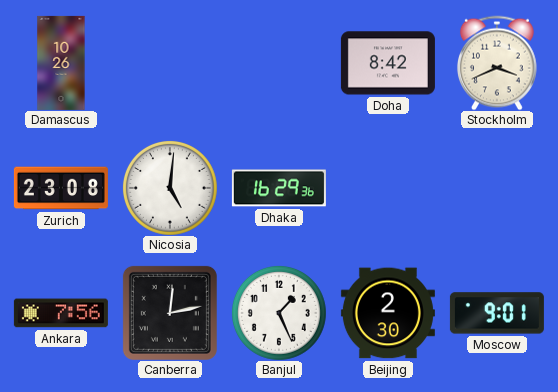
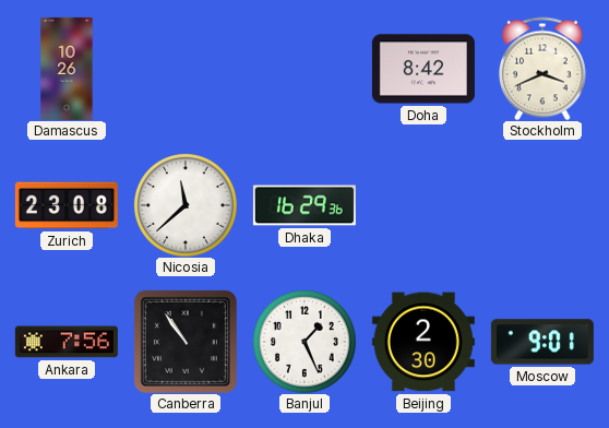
Nicosia: 5:01 -> 11:38
Canberra: 12:13 -> 10:54
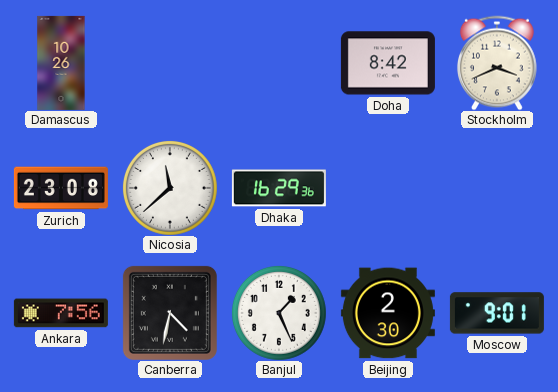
Canberra: 10:54 -> 4:32
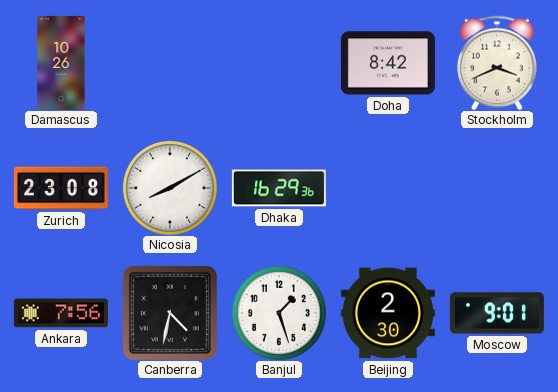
Nicosia: 11:38 -> 8:10
Banjul: 1:26 -> 1:27
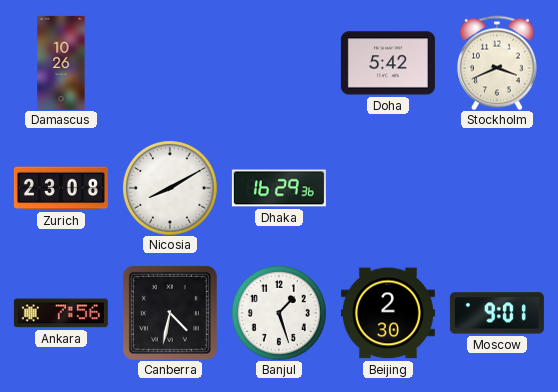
Doha: 8:42 -> 5:42
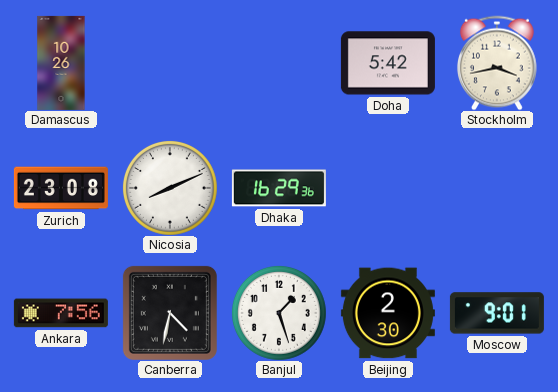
Stockholm: 3:41 -> 3:43
Nicosia: 8:10 -> 8:11
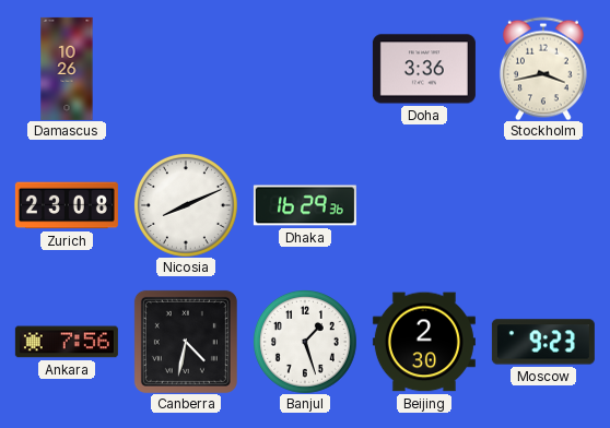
Doha: 5:42 -> 3:36
Moscow: 9:01 -> 9:23
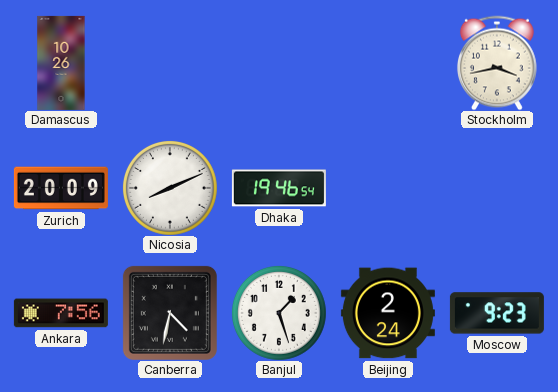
Doha: 3:36 -> none
Zurich: 23:08 -> 20:09
Dhaka: 16:29 -> 19:46
Beijing: 2:30 -> 2:24
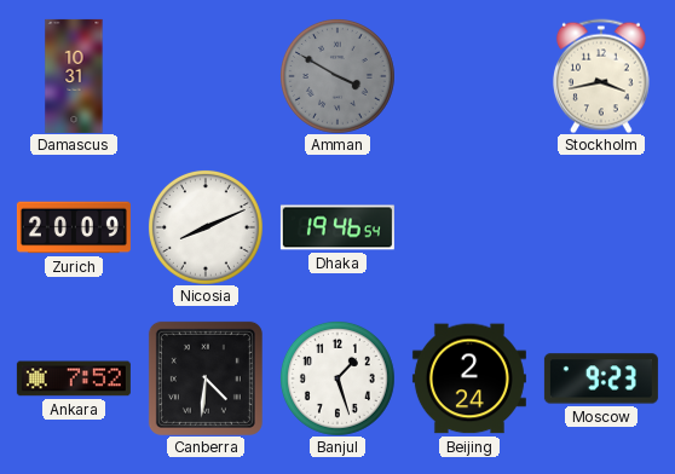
Damascus: 10:26 -> 10:31
Amman: none -> 3:50
Ankara: 7:56 -> 7:52
Canberra: 4:32 -> 4:31
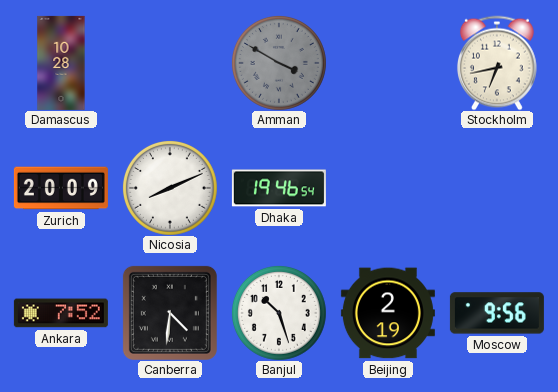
Damascus: 10:31 -> 10:28
Stockholm: 3:43 -> 6:43
Banjul: 1:27 -> 10:27
Beijing: 2:24 -> 2:19
Moscow: 9:23 -> 9:56
